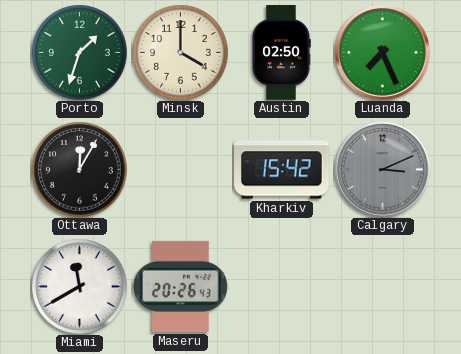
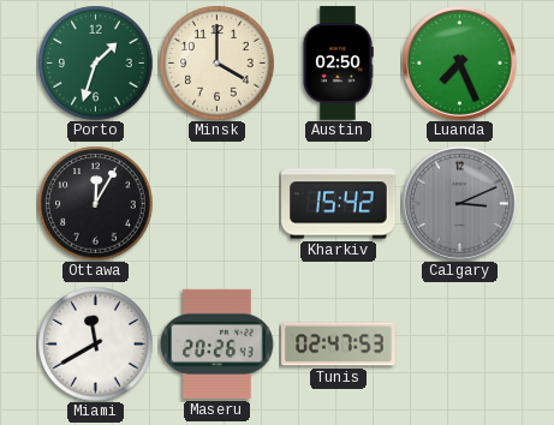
Tunis: none -> 02:47
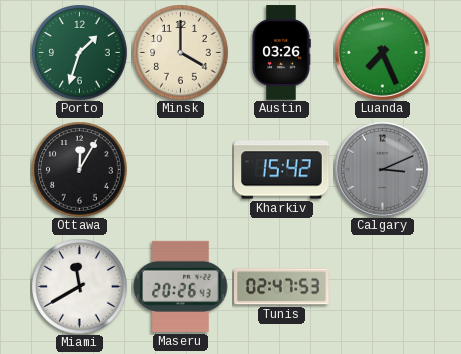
Austin: 02:50 -> 03:26
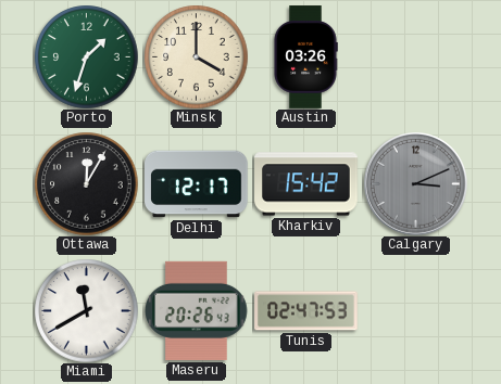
Luanda: 7:26 -> none
Delhi: none -> 12:17
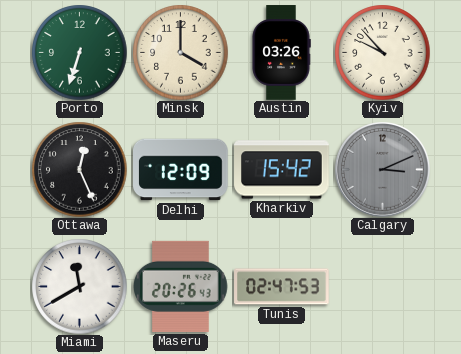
Porto: 1:33 -> 6:33
Kyiv: none -> 9:53
Ottawa: 12:05 -> 12:26
Delhi: 12:17 -> 12:09
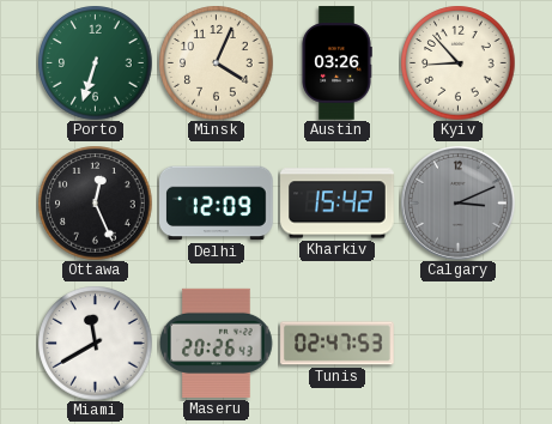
Minsk: 4:00 -> 4:04
Kyiv: 9:53 -> 8:53
